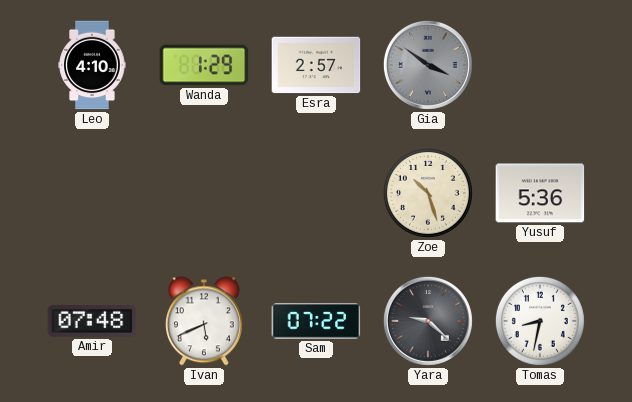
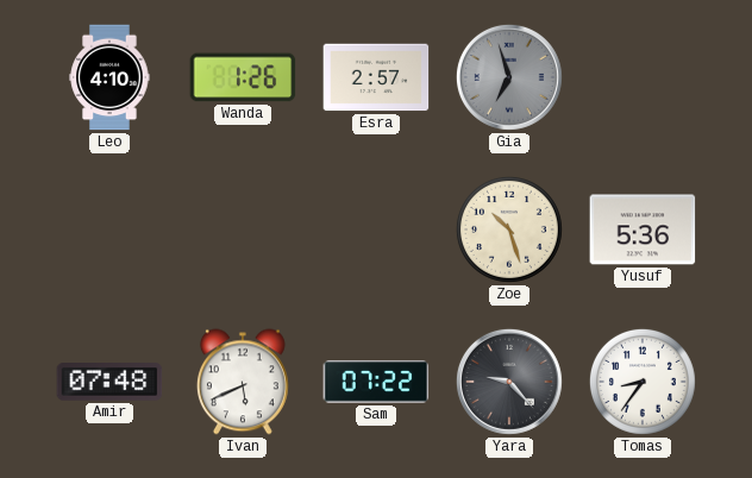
Wanda: 1:29 -> 1:26
Gia: 3:51 -> 6:57
Yara: 9:22 -> 9:23
Tomas: 8:32 -> 8:36
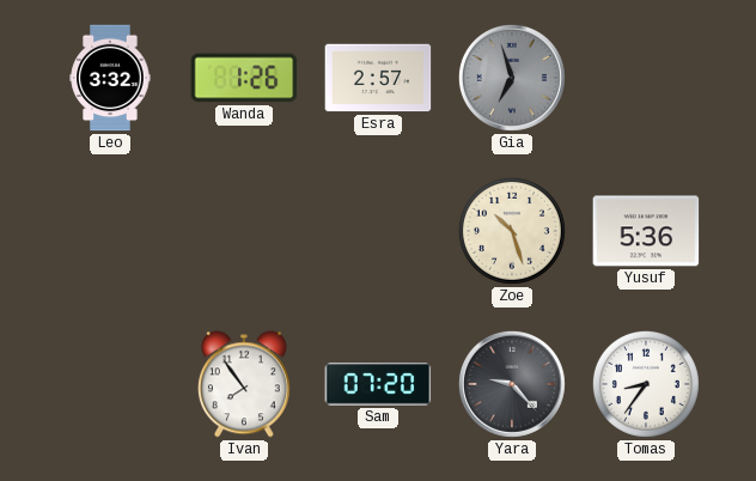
Leo: 4:10 -> 3:32
Amir: 07:48 -> none
Ivan: 5:41 -> 7:54
Sam: 07:22 -> 07:20
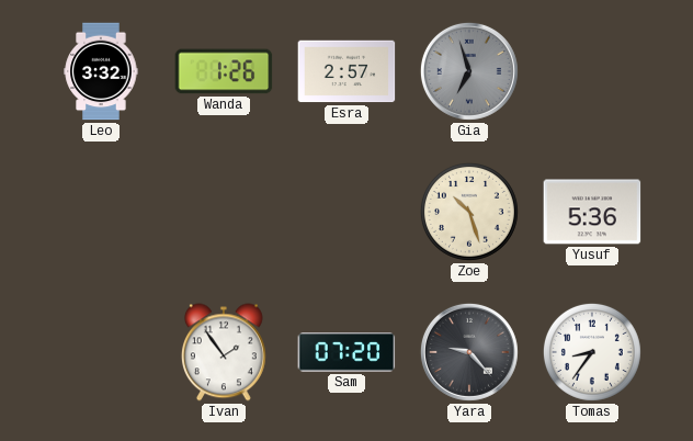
Ivan: 7:54 -> 1:54
